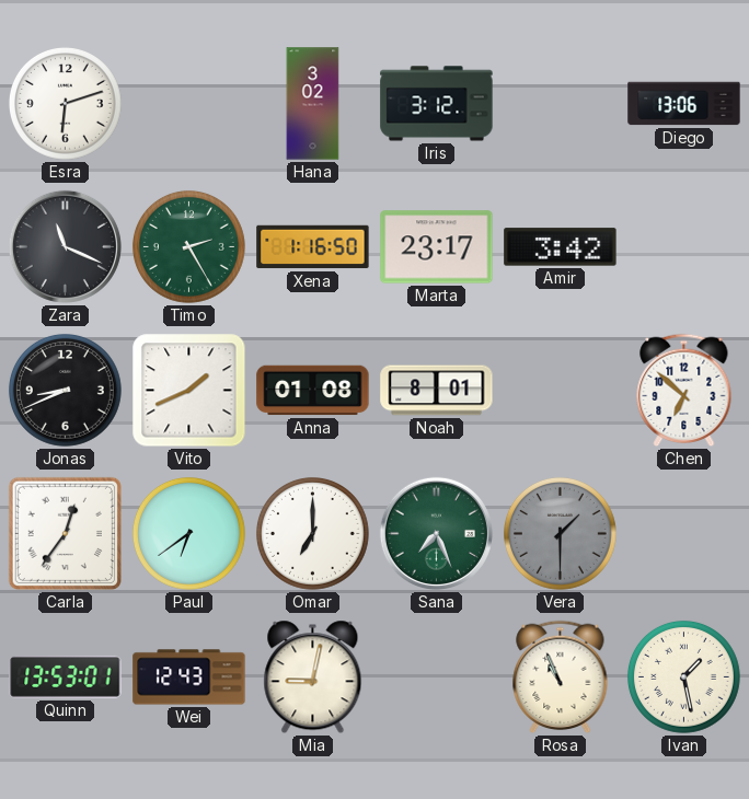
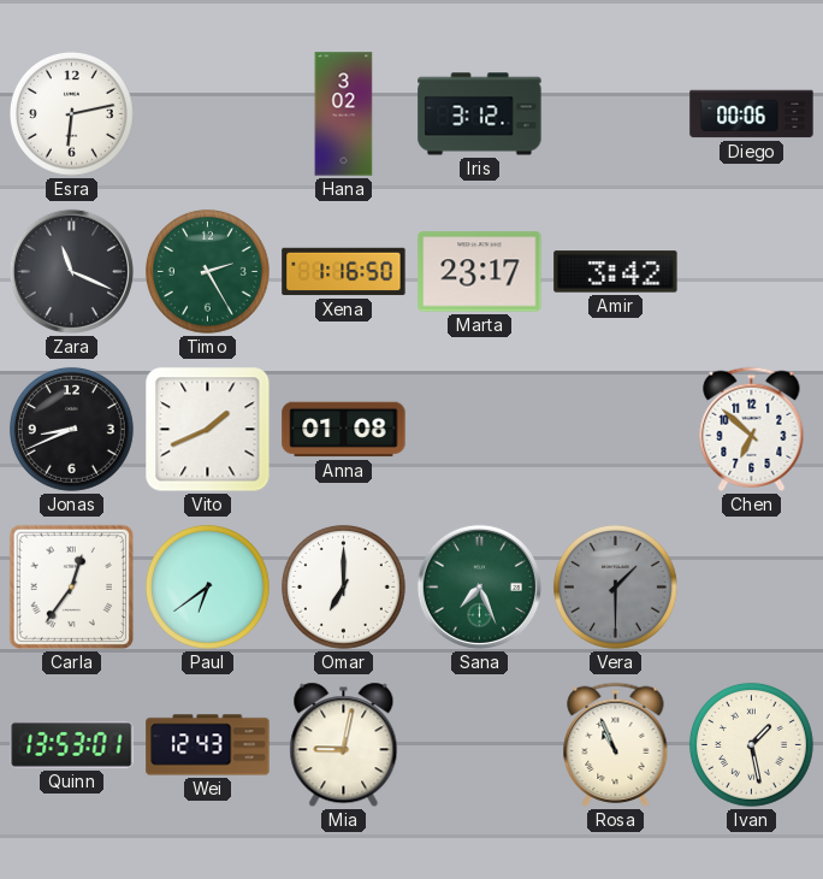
Esra: 6:12 -> 6:13
Diego: 13:06 -> 00:06
Noah: 8:01 -> none
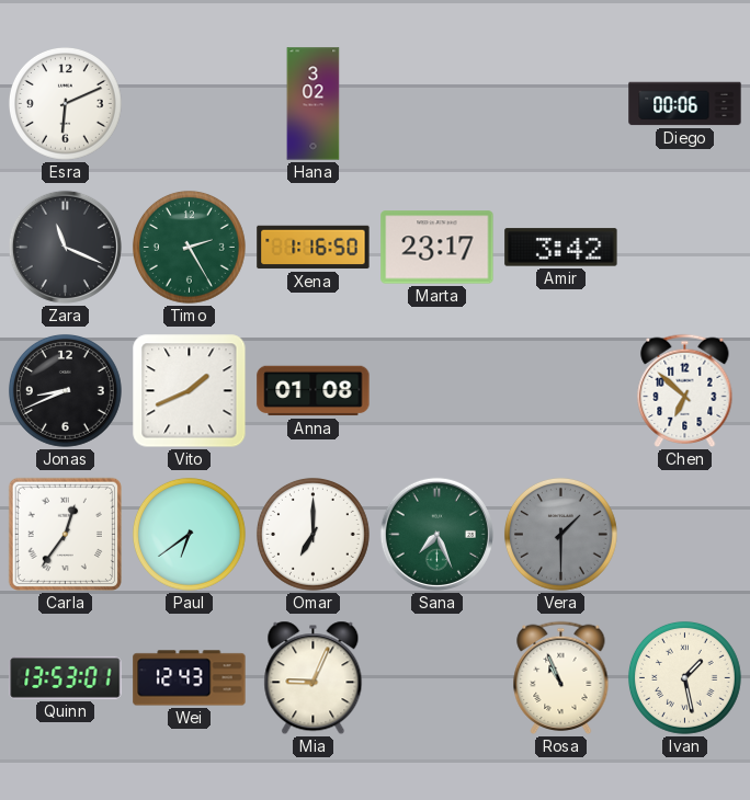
Esra: 6:13 -> 6:11
Iris: 3:12 -> none
Mia: 9:02 -> 9:04
